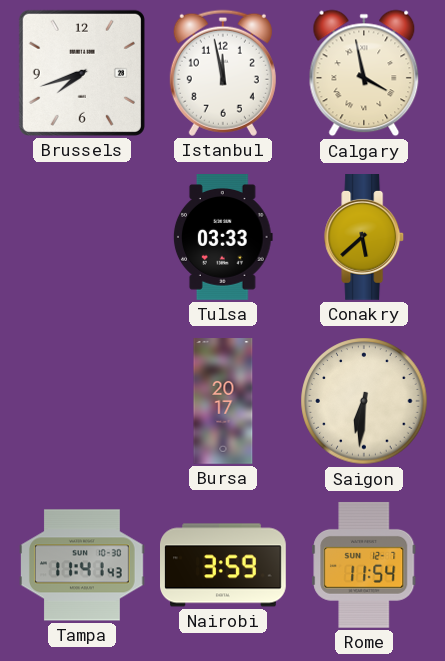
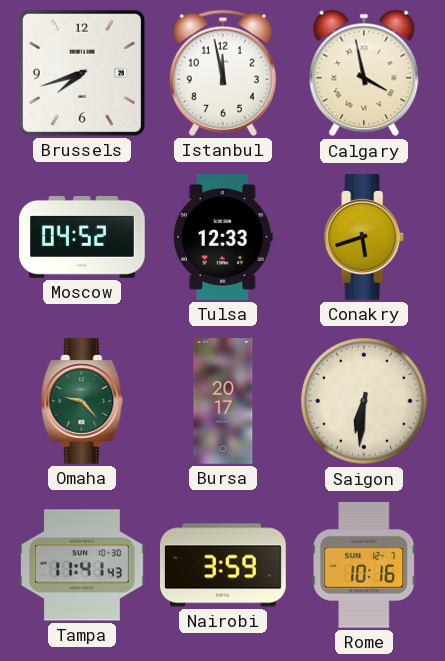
Moscow: none -> 04:52
Tulsa: 03:33 -> 12:33
Conakry: 5:38 -> 5:42
Omaha: none -> 9:23
Rome: 11:54 -> 10:16
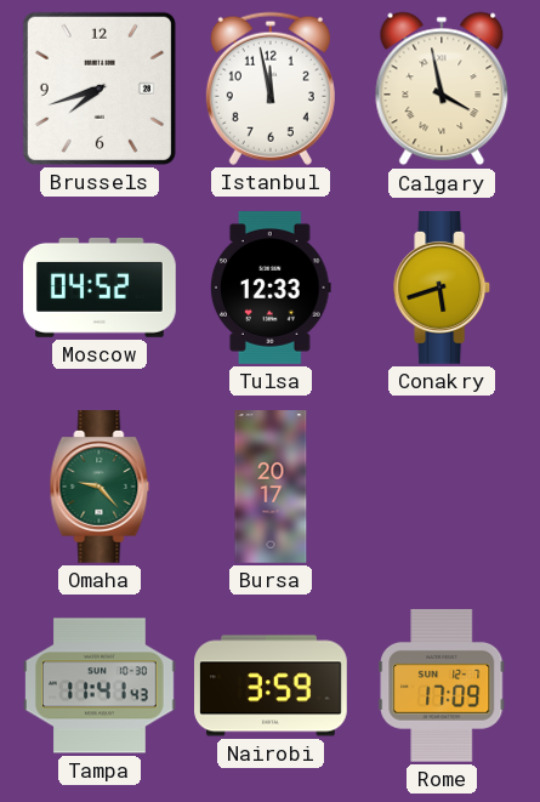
Saigon: 6:31 -> none
Rome: 10:16 -> 17:09
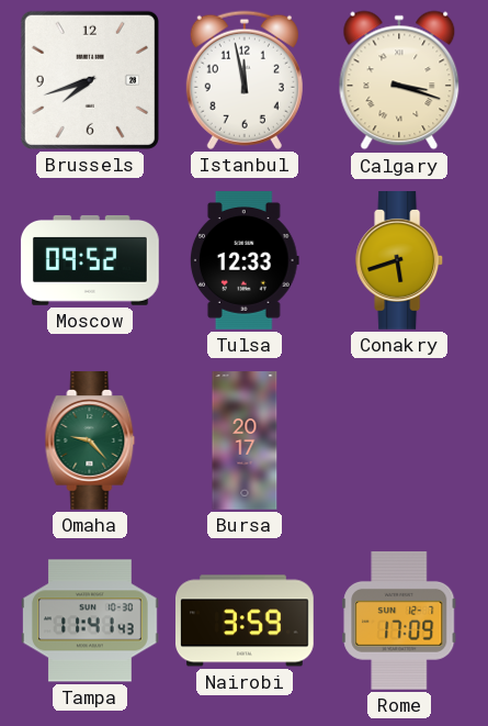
Calgary: 3:58 -> 3:18
Moscow: 04:52 -> 09:52
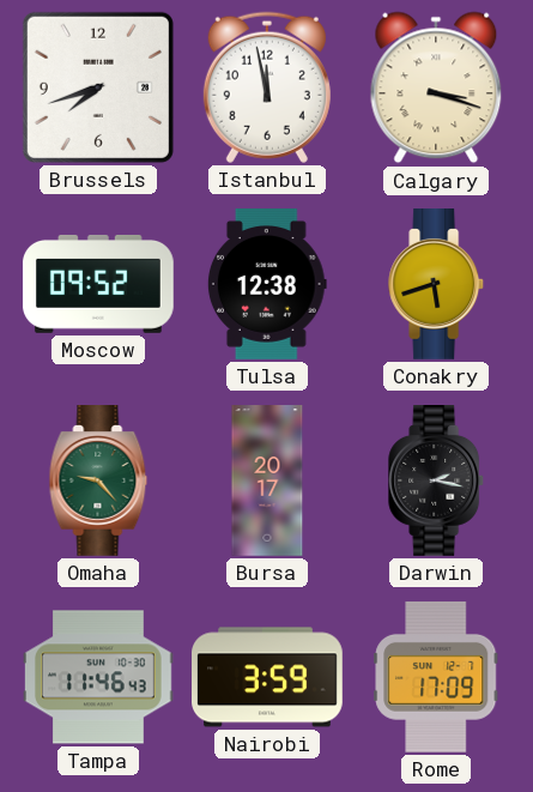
Tulsa: 12:33 -> 12:38
Darwin: none -> 2:17
Tampa: 11:41 -> 11:46
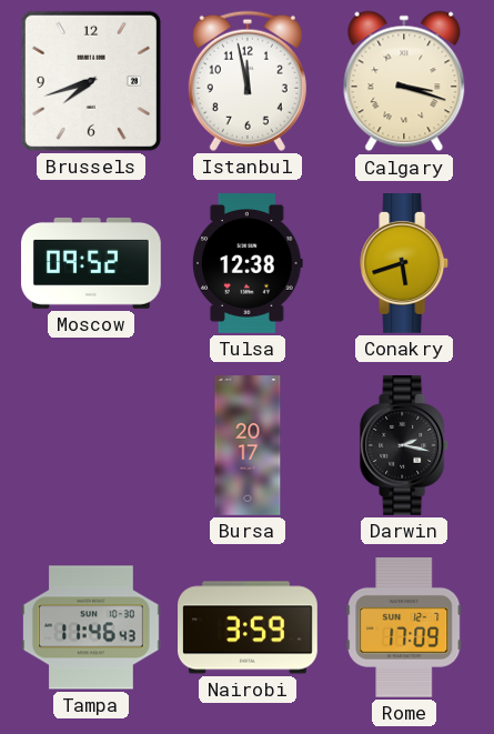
Omaha: 9:23 -> none
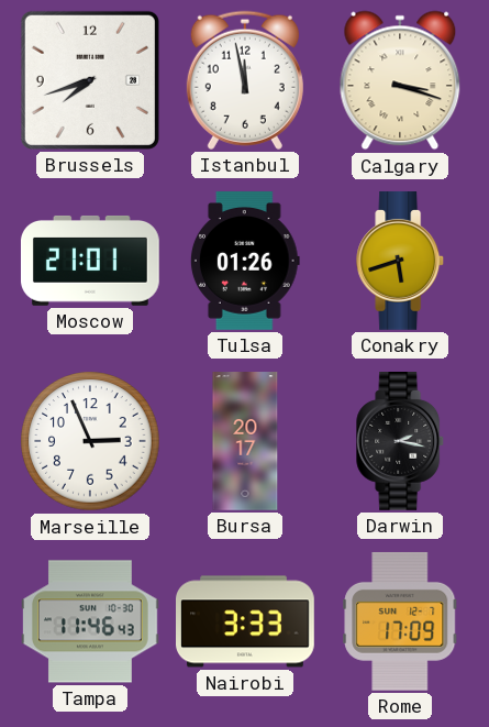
Moscow: 09:52 -> 21:01
Tulsa: 12:38 -> 01:26
Marseille: none -> 2:56
Nairobi: 3:59 -> 3:33
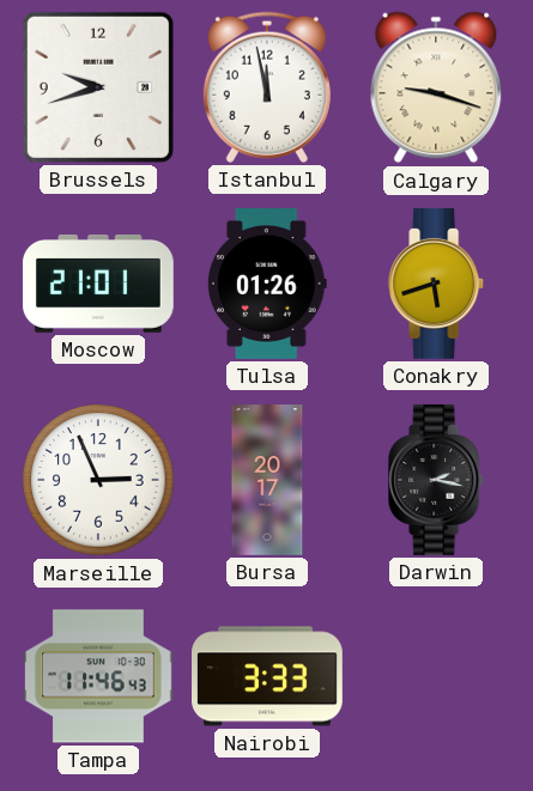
Brussels: 7:42 -> 9:42
Calgary: 3:18 -> 9:18
Rome: 17:09 -> none
